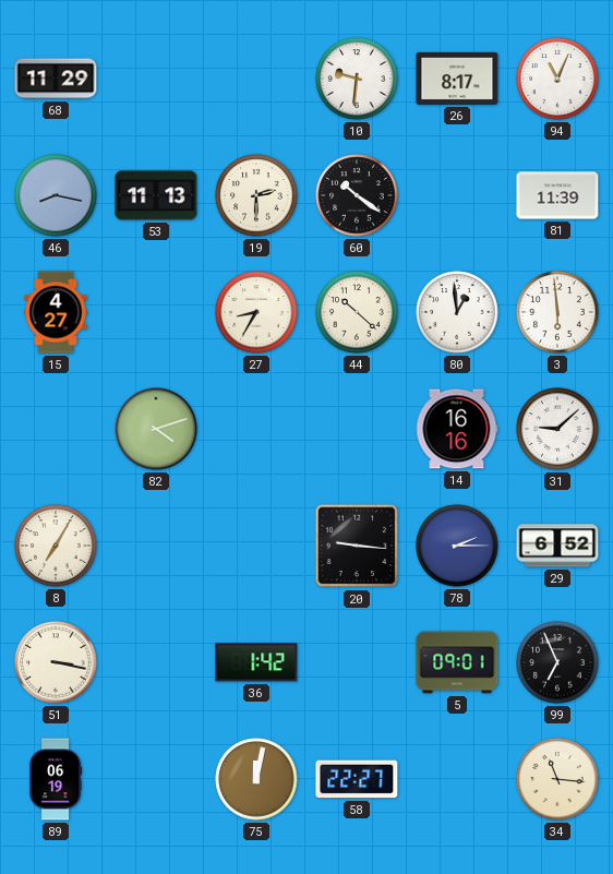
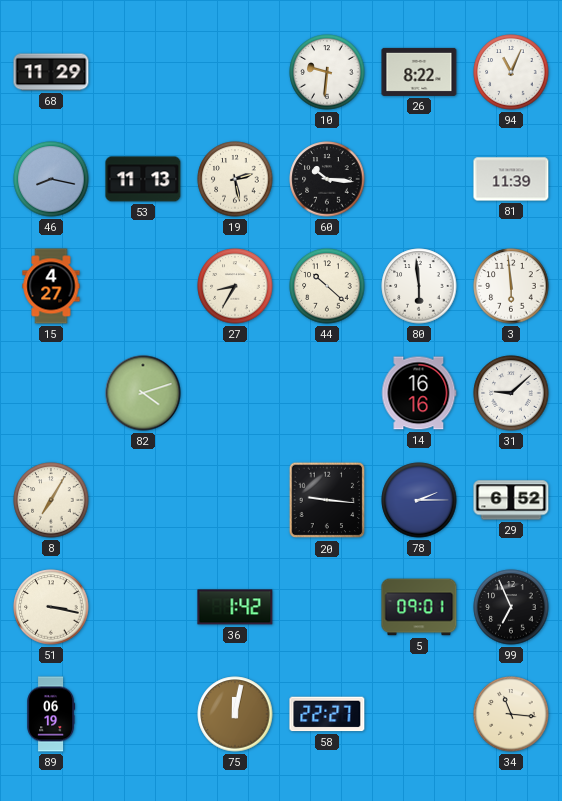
26: 8:17 -> 8:22
19: 2:30 -> 2:28
60: 10:21 -> 10:16
80: 12:59 -> 5:59
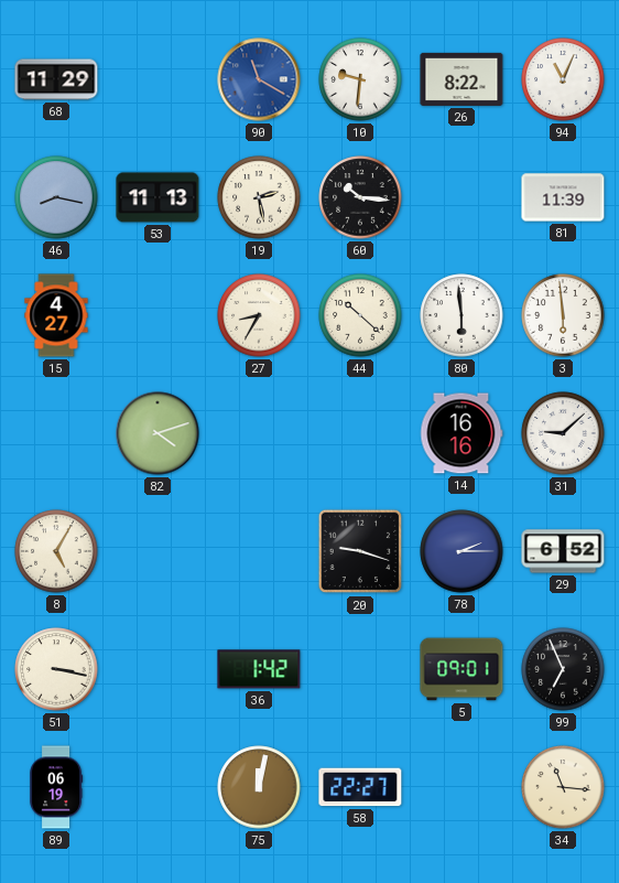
90: none -> 11:20
8: 7:05 -> 5:05
20: 9:16 -> 9:18
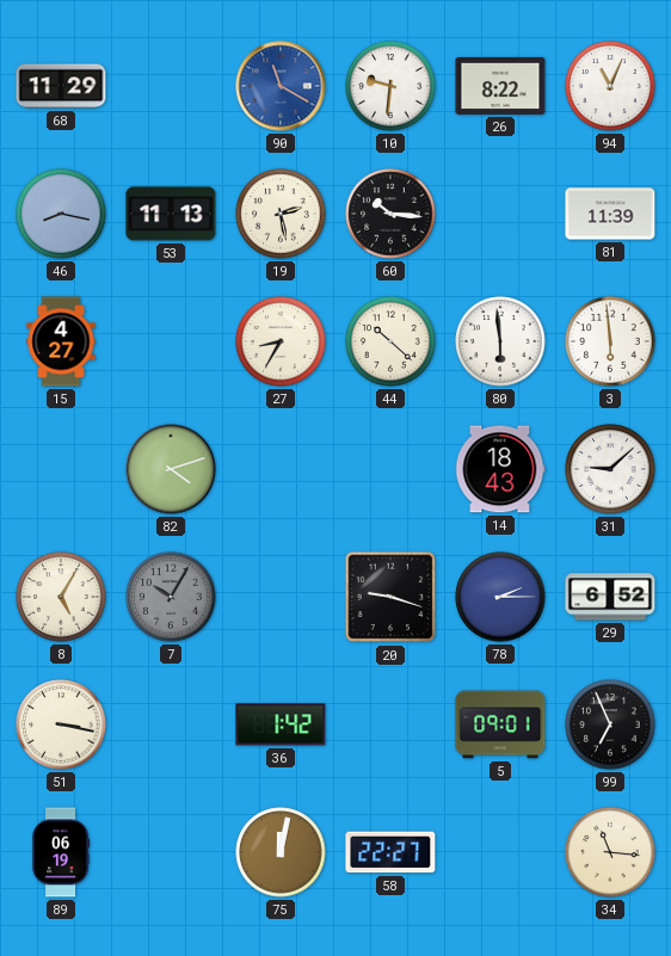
14: 16:16 -> 18:43
7: none -> 10:05
